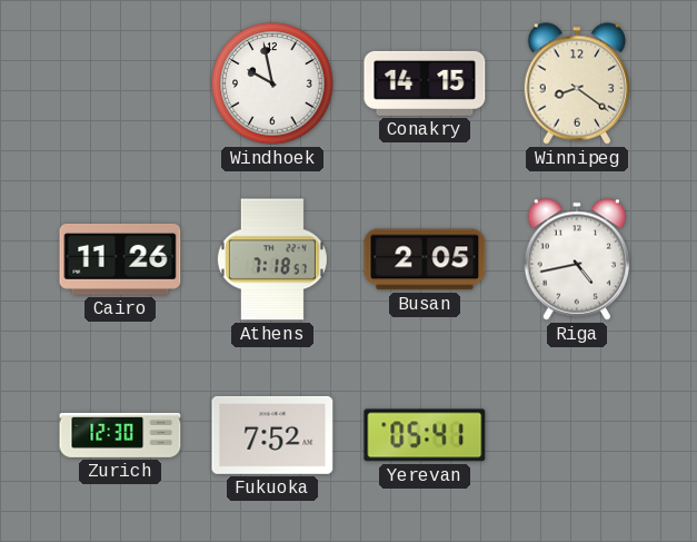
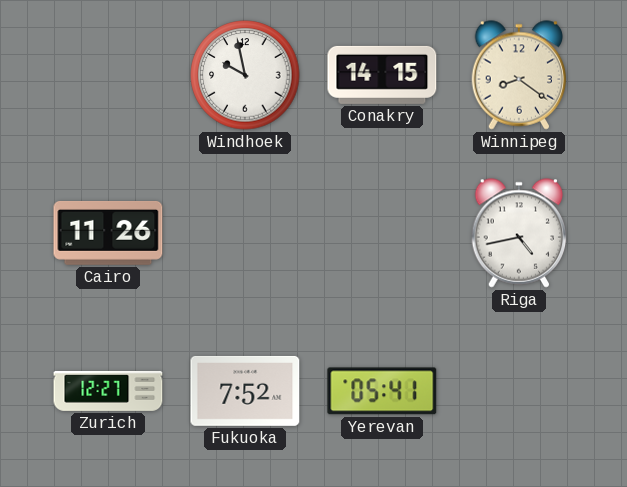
Athens: 7:18 -> none
Busan: 2:05 -> none
Zurich: 12:30 -> 12:27
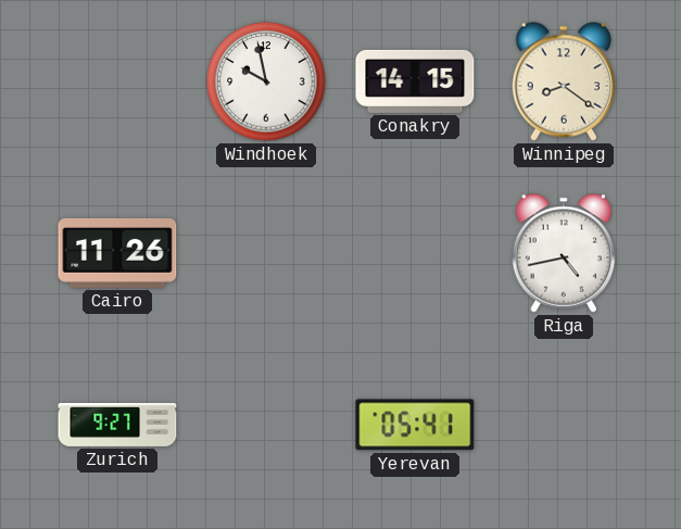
Zurich: 12:27 -> 9:27
Fukuoka: 7:52 -> none
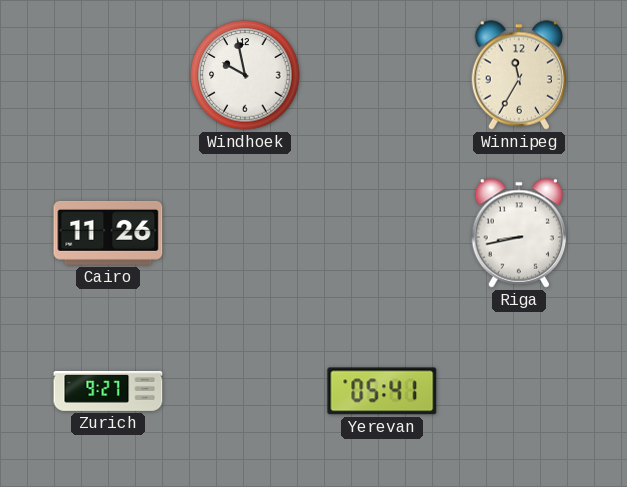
Conakry: 14:15 -> none
Winnipeg: 8:21 -> 11:35
Riga: 4:43 -> 8:43
